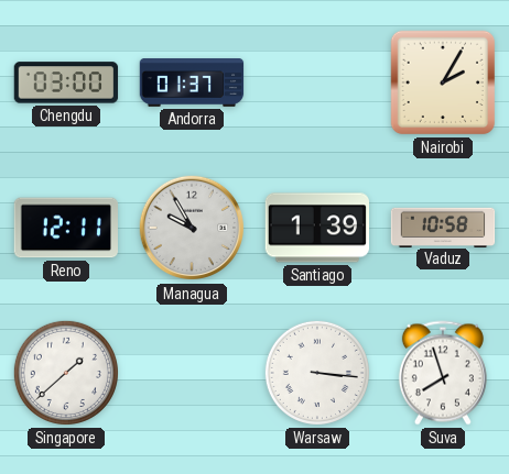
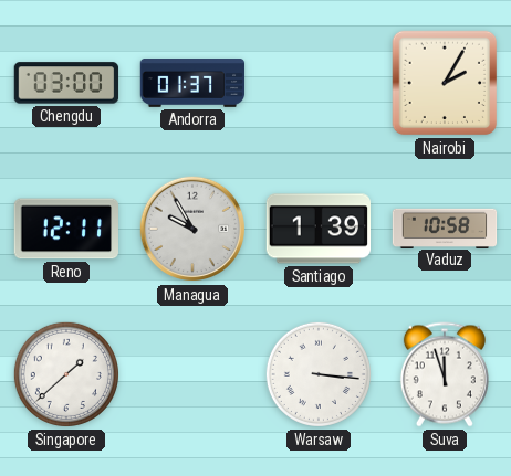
Suva: 7:57 -> 11:57
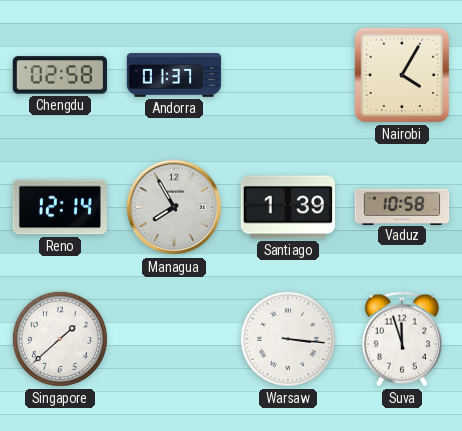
Chengdu: 03:00 -> 02:58
Nairobi: 2:05 -> 4:05
Reno: 12:11 -> 12:14
Managua: 9:55 -> 7:55
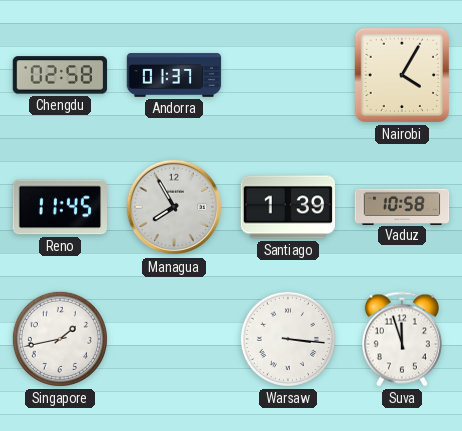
Reno: 12:14 -> 11:45
Singapore: 1:38 -> 1:43
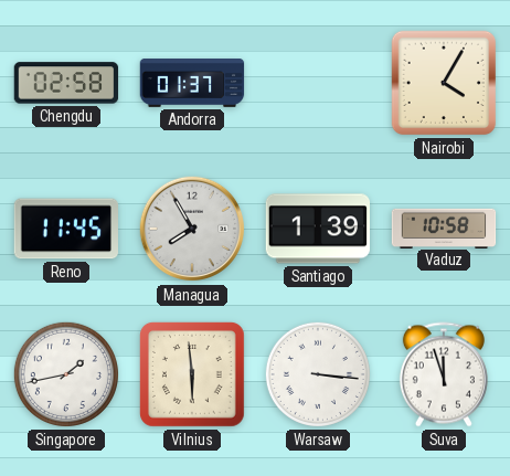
Vilnius: none -> 5:59
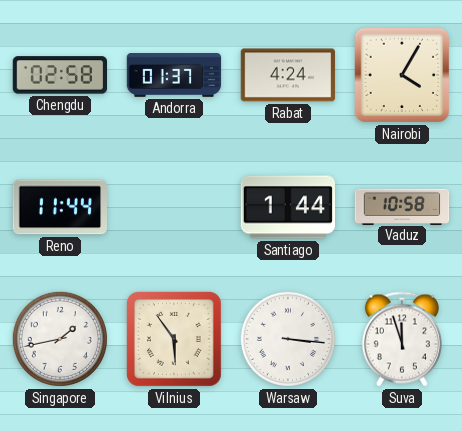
Rabat: none -> 4:24
Reno: 11:45 -> 11:44
Managua: 7:55 -> none
Santiago: 1:39 -> 1:44
Vilnius: 5:59 -> 5:54
